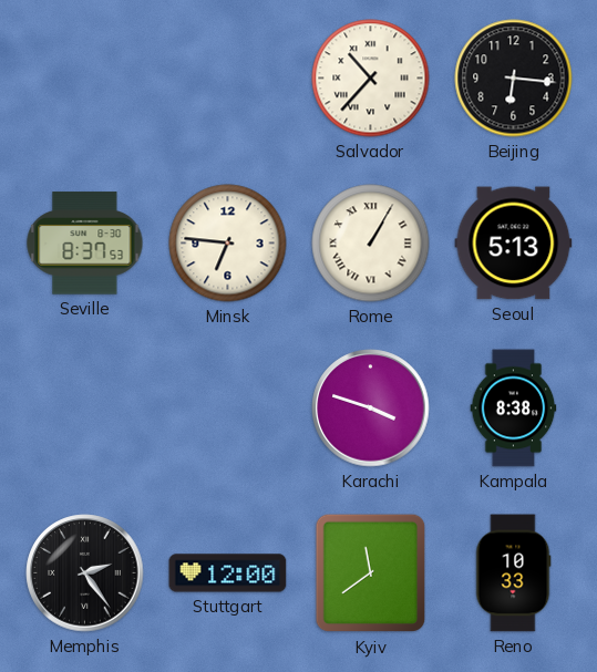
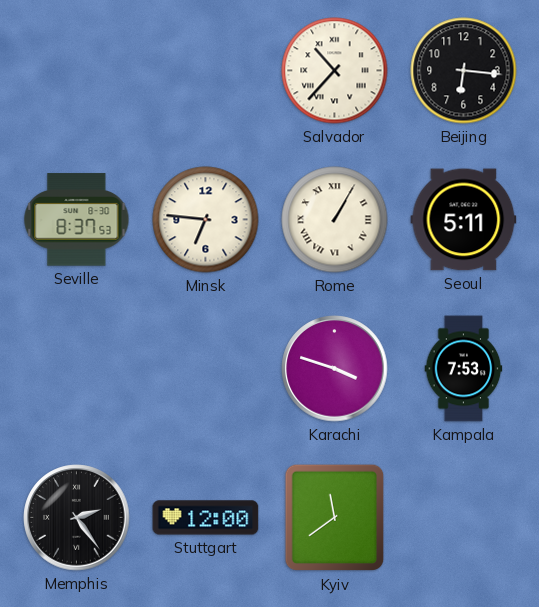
Seoul: 5:13 -> 5:11
Kampala: 8:38 -> 7:53
Reno: 10:33 -> none
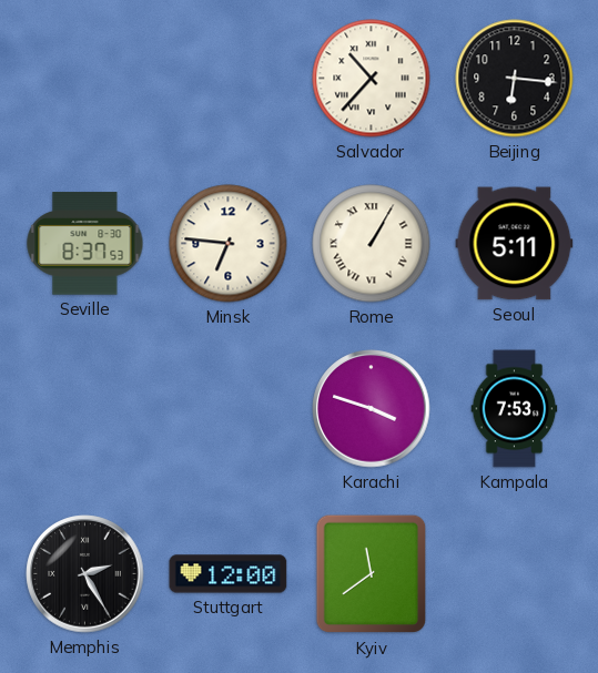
Memphis: 2:24 -> 2:25
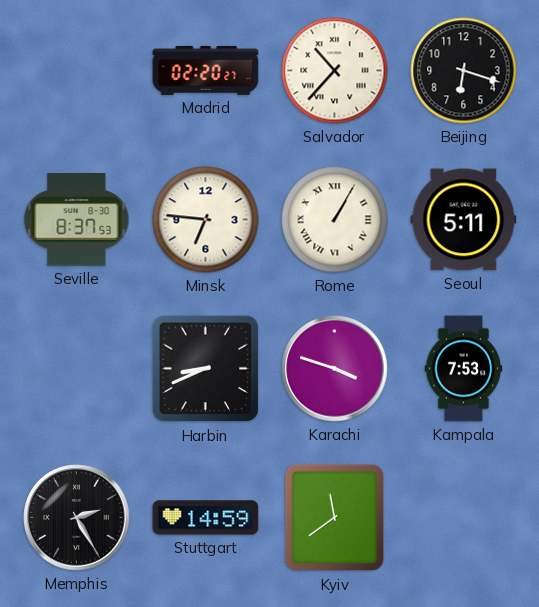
Madrid: none -> 02:20
Beijing: 6:16 -> 6:18
Harbin: none -> 8:41
Stuttgart: 12:00 -> 14:59
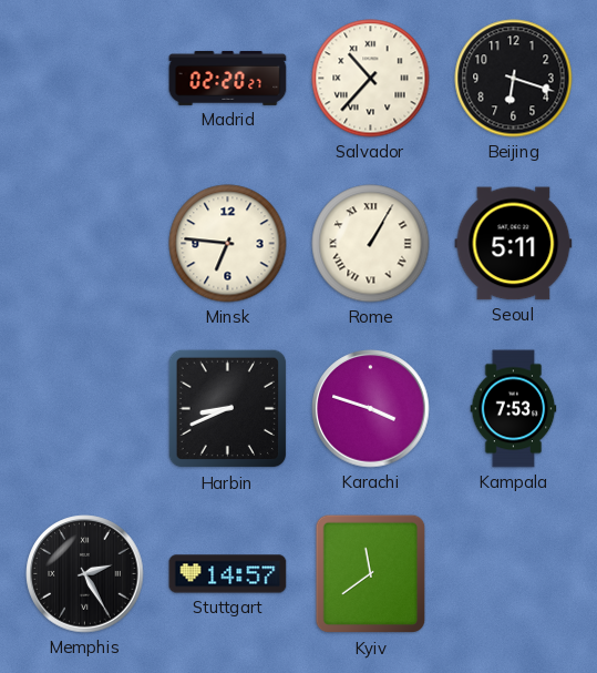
Seville: 8:37 -> none
Stuttgart: 14:59 -> 14:57
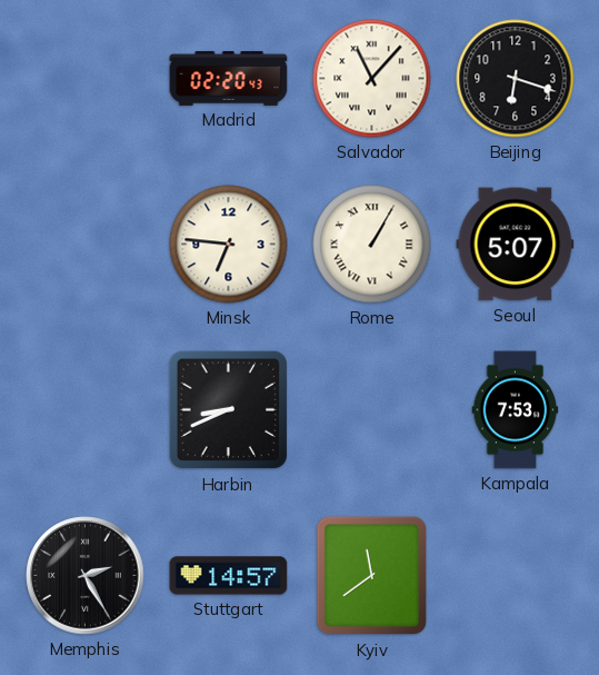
Madrid: 02:20:27 -> 02:20:43
Salvador: 10:37 -> 11:07
Seoul: 5:11 -> 5:07
Karachi: 3:48 -> none
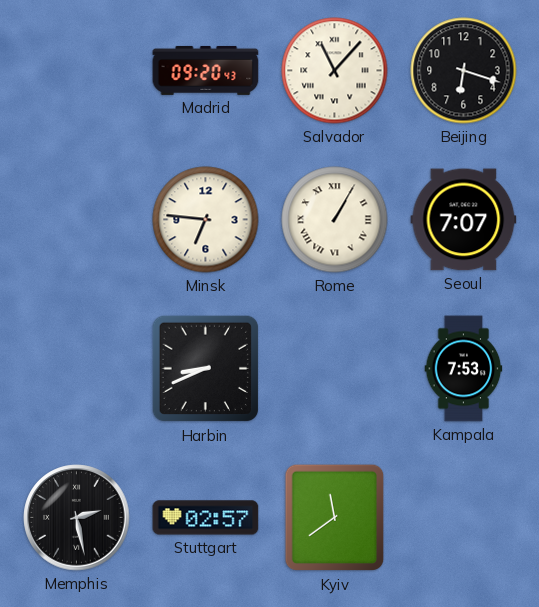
Madrid: 02:20 -> 09:20
Seoul: 5:07 -> 7:07
Memphis: 2:25 -> 2:28
Stuttgart: 14:57 -> 02:57
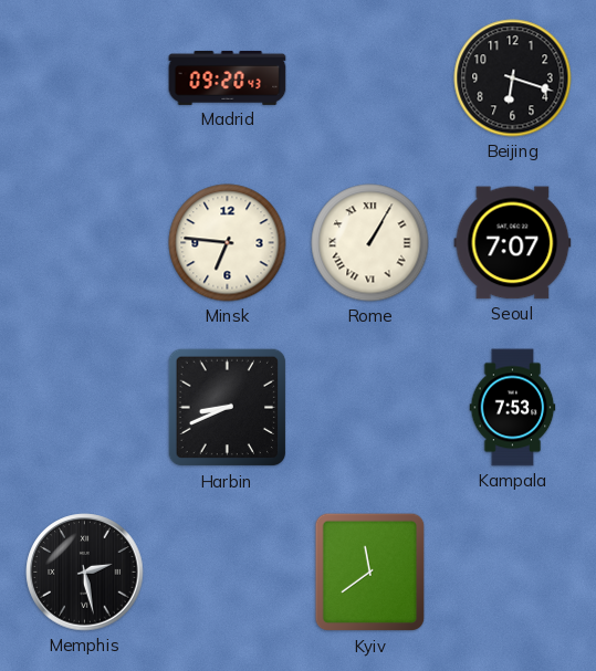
Salvador: 11:07 -> none
Stuttgart: 02:57 -> none
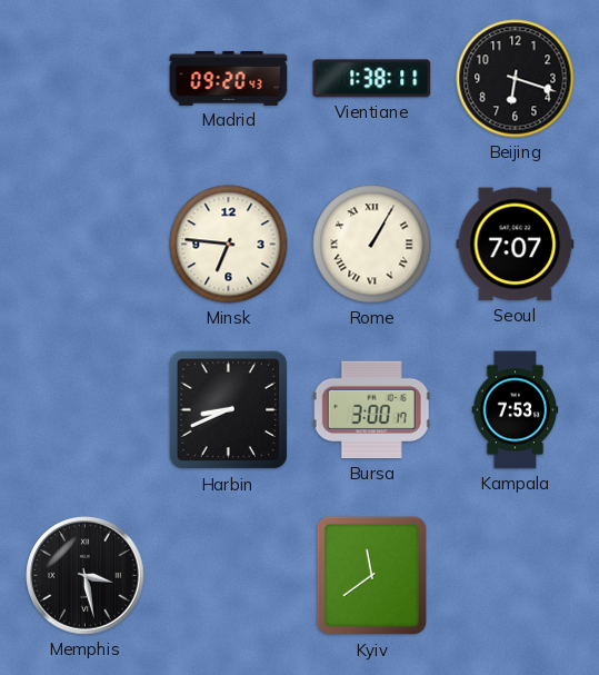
Vientiane: none -> 1:38
Bursa: none -> 3:00
Memphis: 2:28 -> 3:28
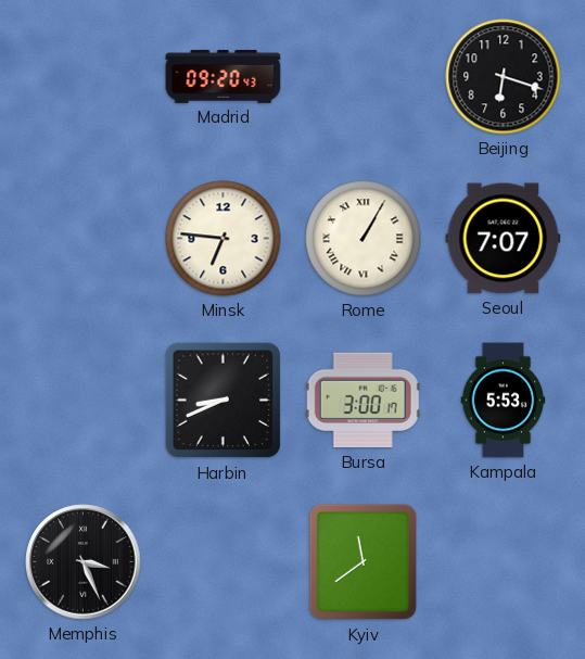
Vientiane: 1:38 -> none
Kampala: 7:53 -> 5:53
Memphis: 3:28 -> 3:26
